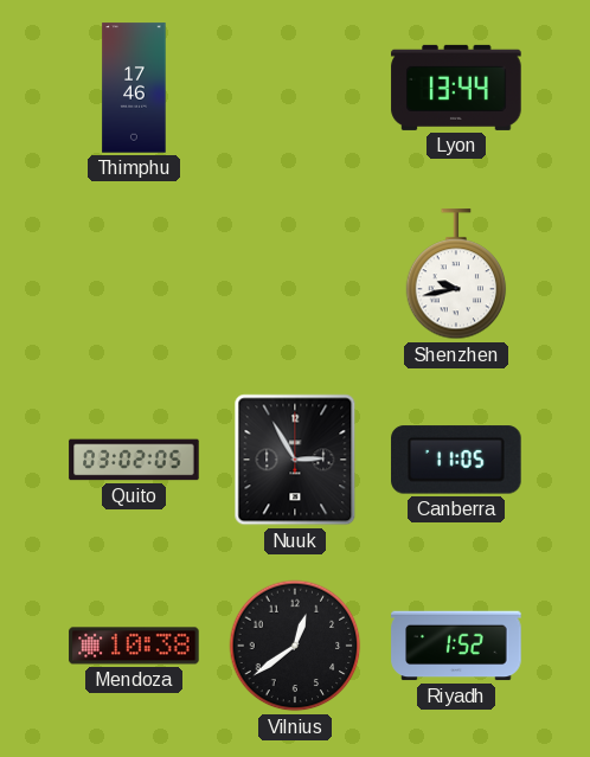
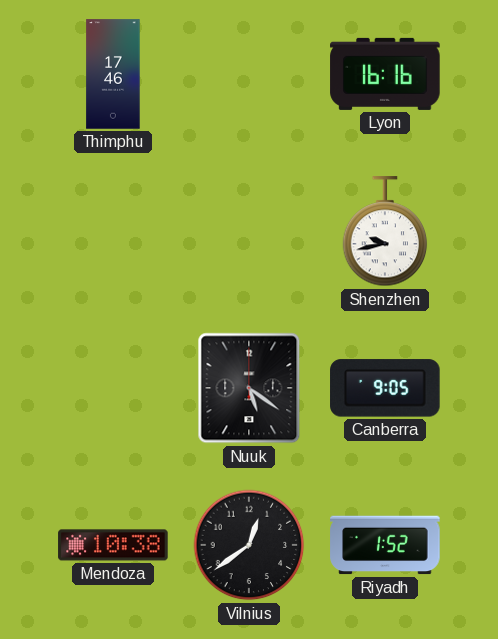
Lyon: 13:44 -> 16:16
Quito: 03:02 -> none
Nuuk: 2:55 -> 5:21
Canberra: 11:05 -> 9:05
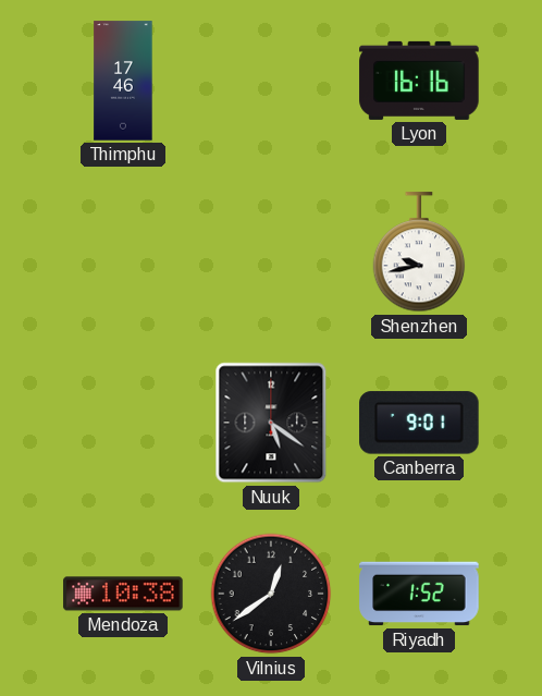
Canberra: 9:05 -> 9:01
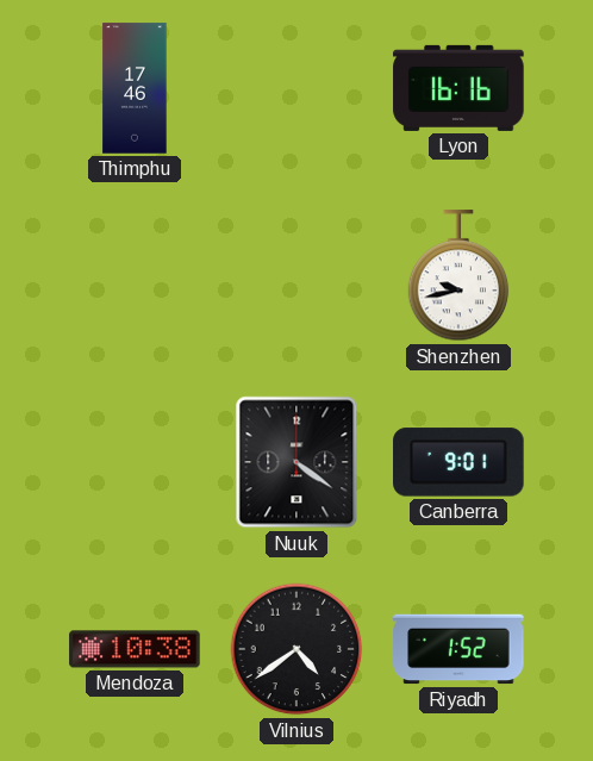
Nuuk: 5:21 -> 4:21
Vilnius: 12:39 -> 4:39
